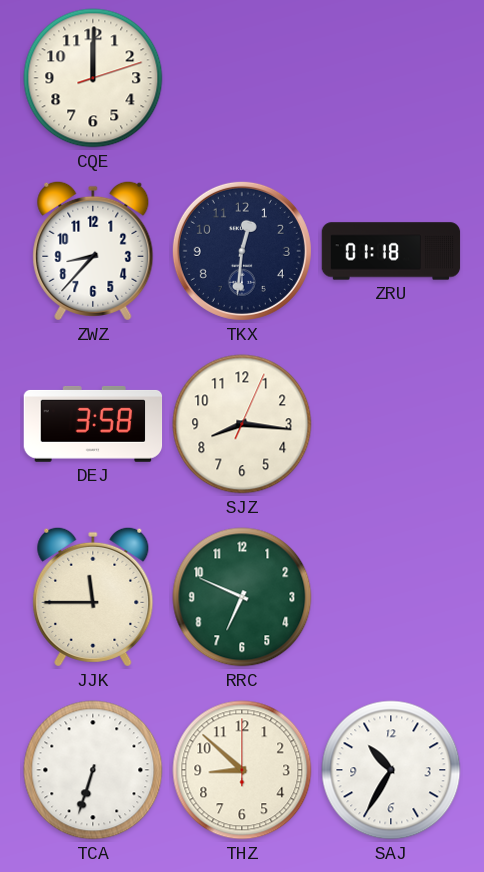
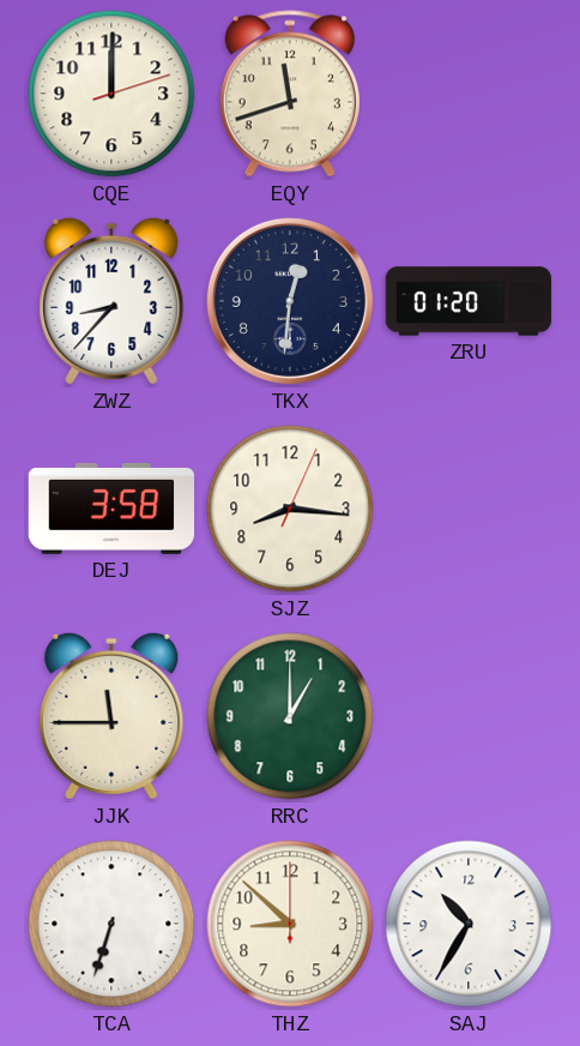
EQY: none -> 11:42
ZRU: 01:18 -> 01:20
RRC: 6:49 -> 1:00
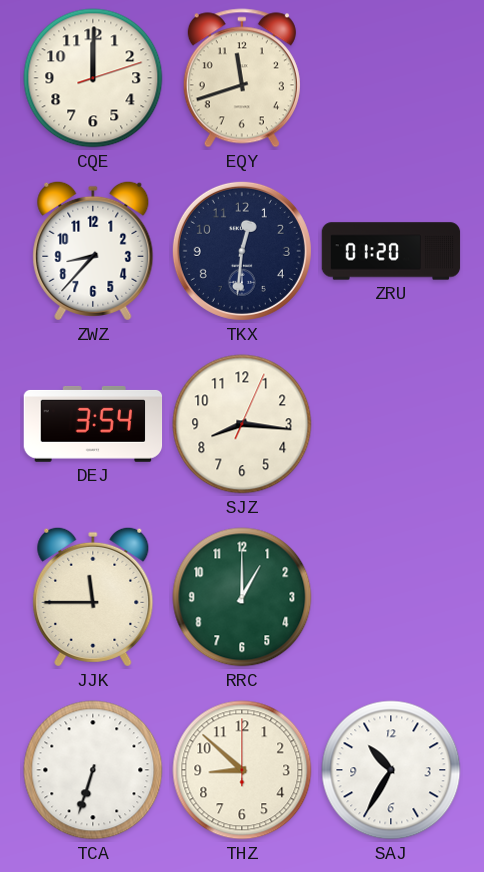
DEJ: 3:58 -> 3:54
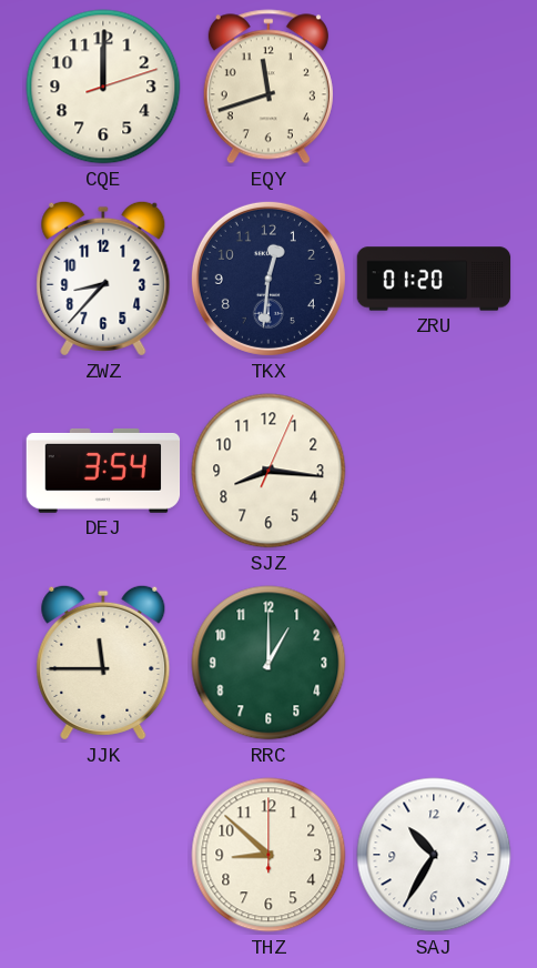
TCA: 6:33 -> none
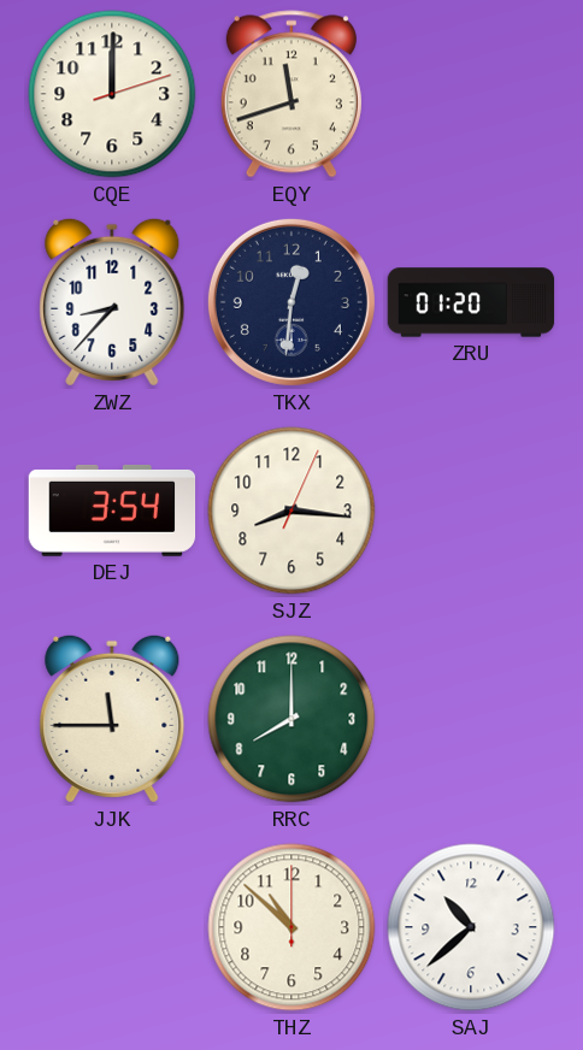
RRC: 1:00 -> 8:00
THZ: 8:52 -> 10:52
SAJ: 10:35 -> 10:38
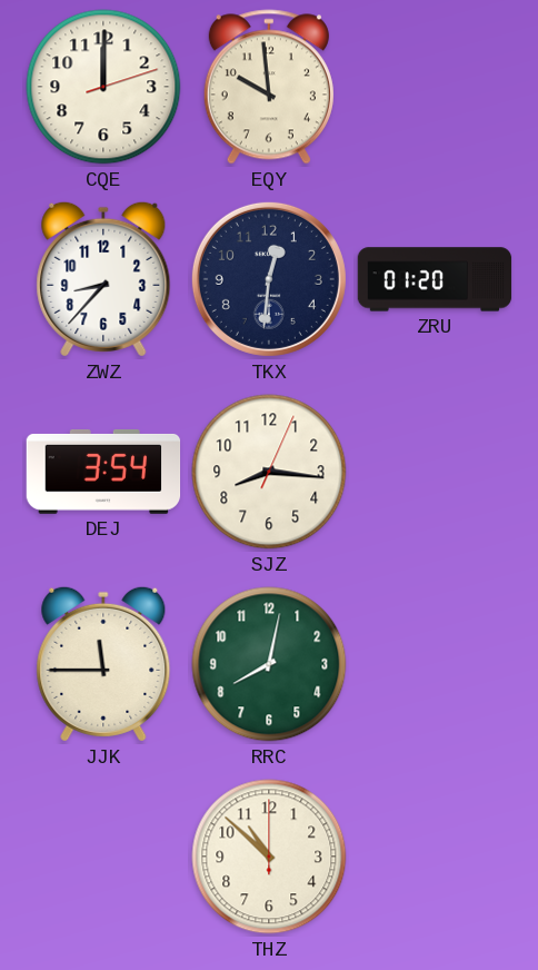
EQY: 11:42 -> 9:59
RRC: 8:00 -> 8:02
SAJ: 10:38 -> none
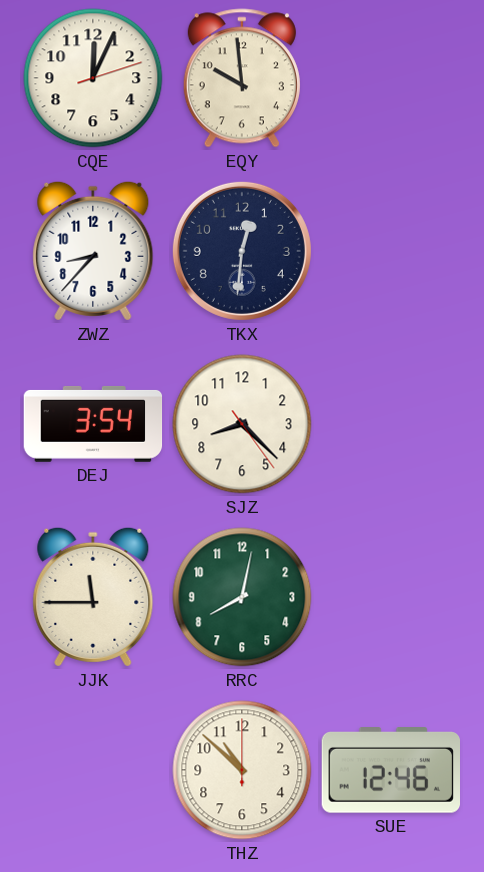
CQE: 12:00 -> 12:04
ZRU: 01:20 -> none
SJZ: 8:16 -> 8:22
SUE: none -> 12:46
